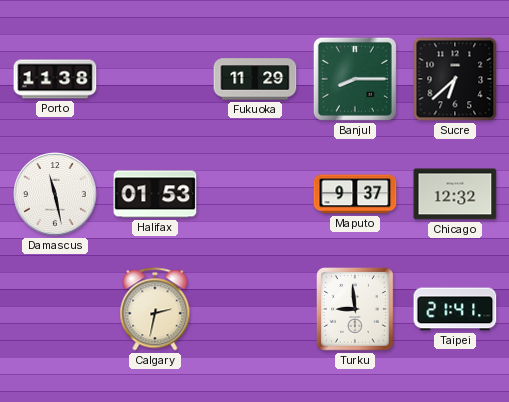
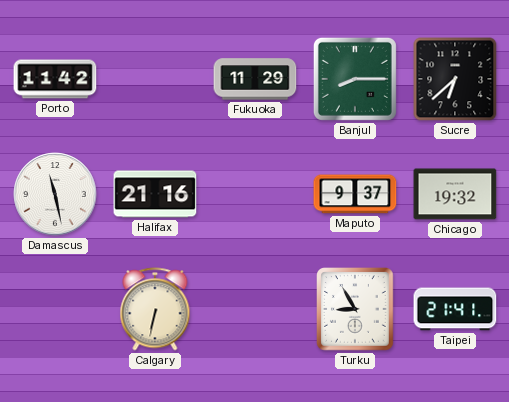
Porto: 11:38 -> 11:42
Halifax: 01:53 -> 21:16
Chicago: 12:32 -> 19:32
Calgary: 2:32 -> 6:32
Turku: 8:59 -> 8:55
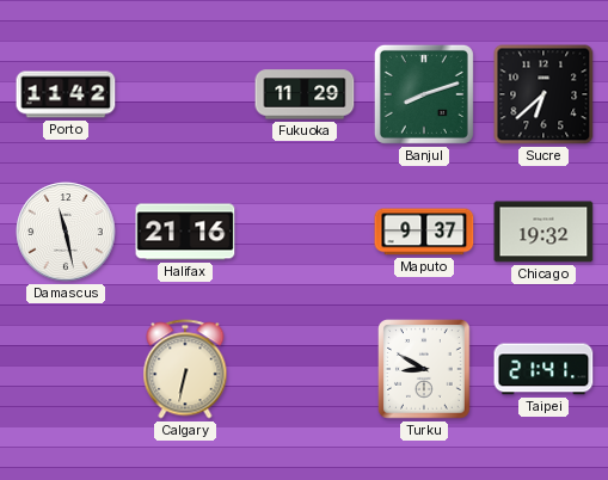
Banjul: 8:15 -> 8:12
Turku: 8:55 -> 8:50
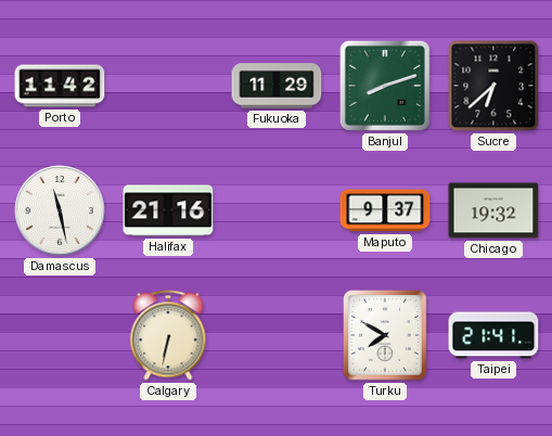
Turku: 8:50 -> 7:50
